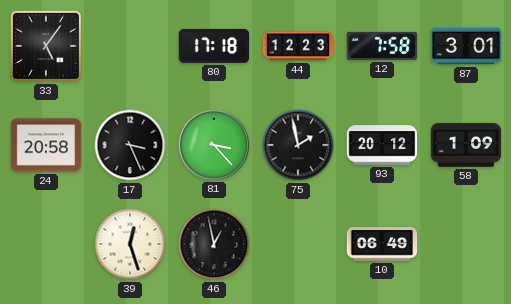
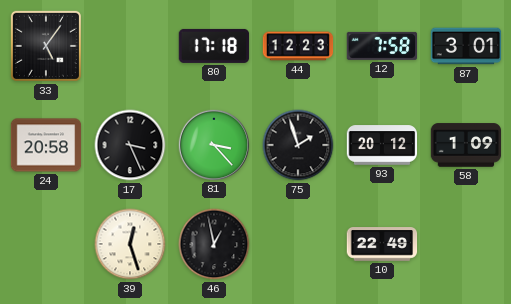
75: 1:58 -> 1:57
10: 06:49 -> 22:49
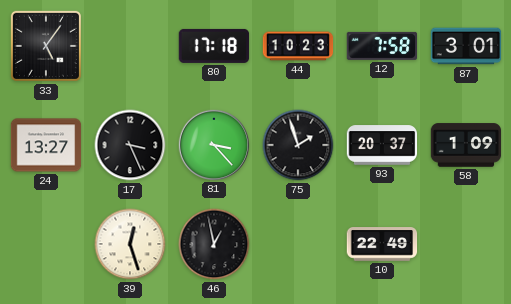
44: 12:23 -> 10:23
24: 20:58 -> 13:27
93: 20:12 -> 20:37
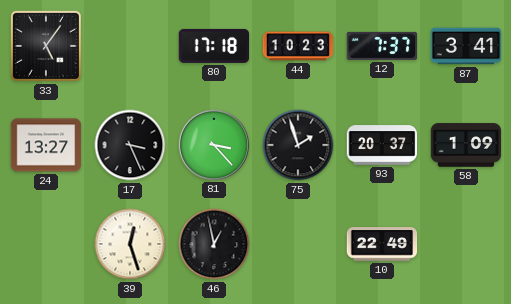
12: 7:58 -> 7:37
87: 3:01 -> 3:41
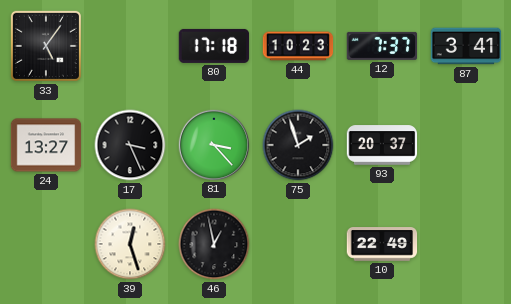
58: 1:09 -> none
